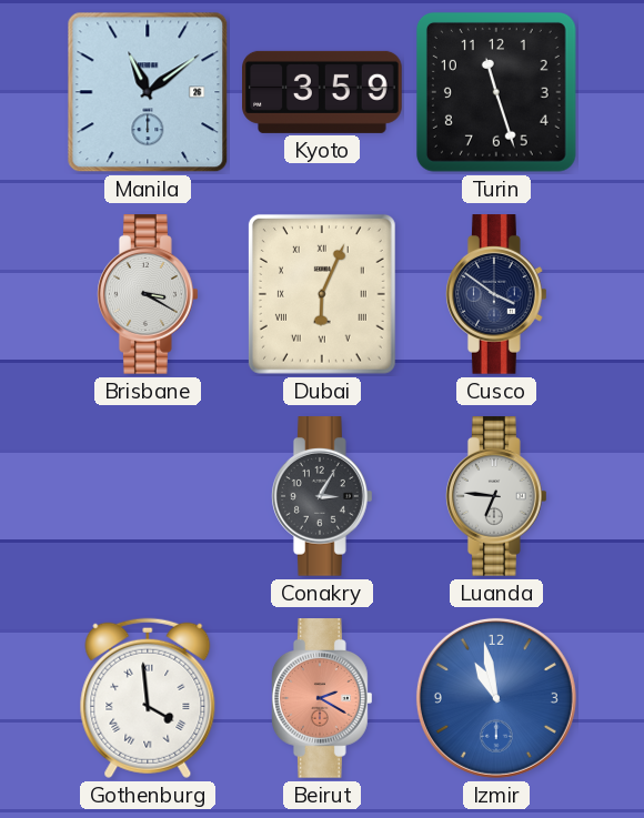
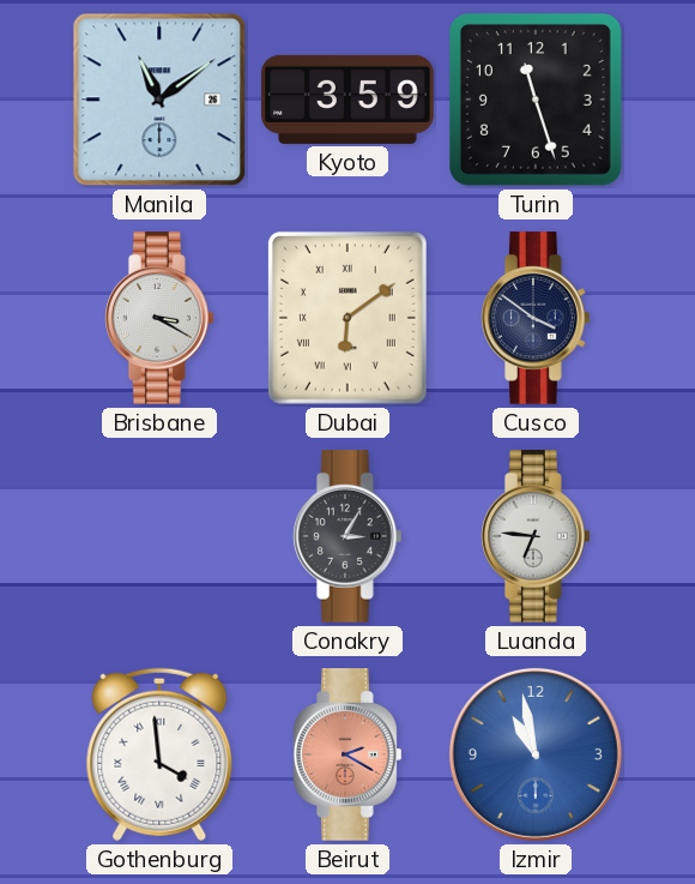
Dubai: 6:04 -> 6:09
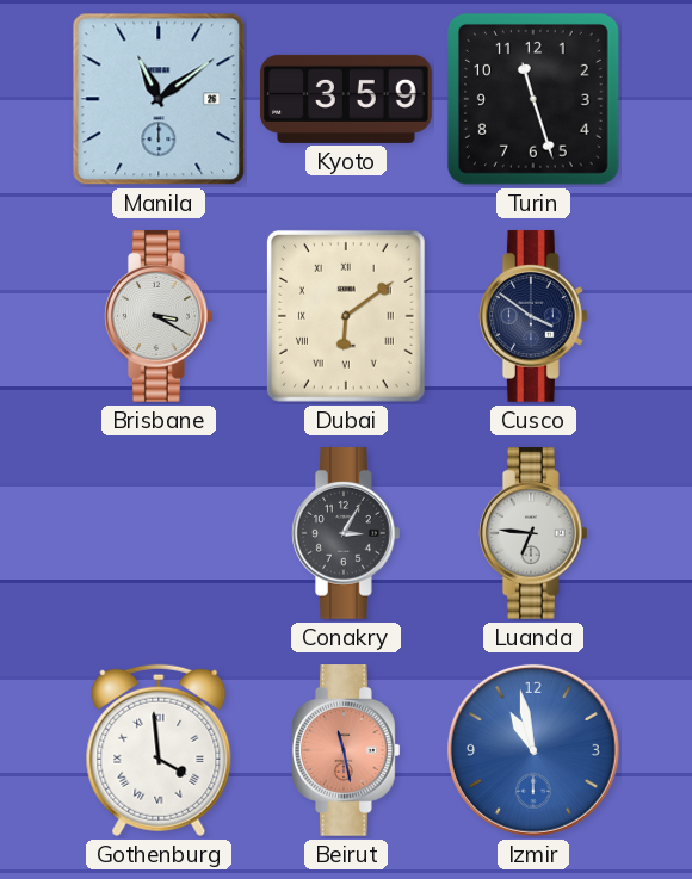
Beirut: 2:20 -> 11:28
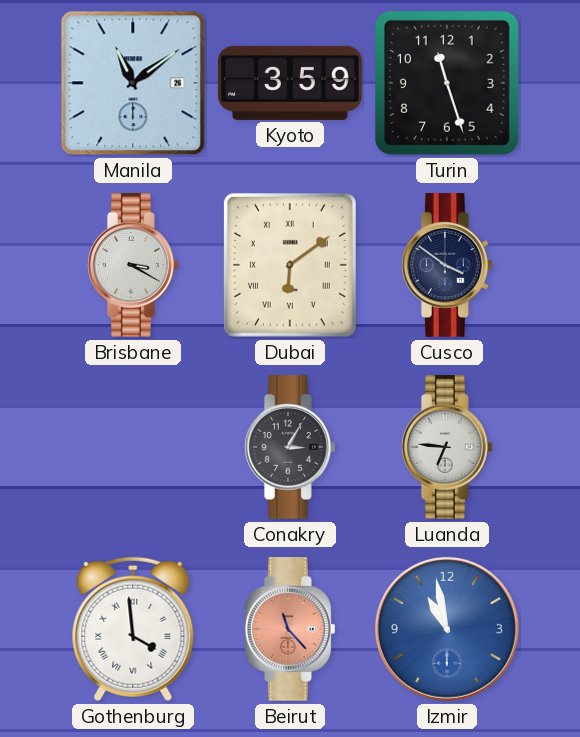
Beirut: 11:28 -> 11:23
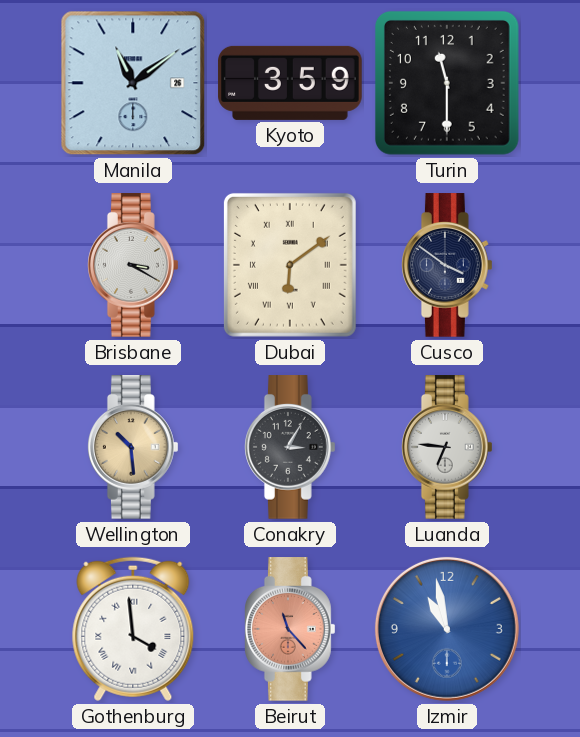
Turin: 11:27 -> 11:30
Wellington: none -> 10:29
